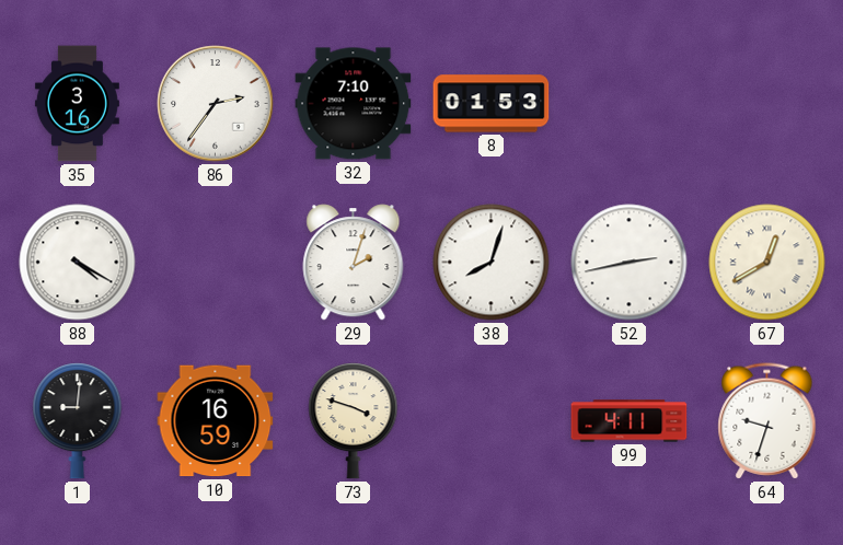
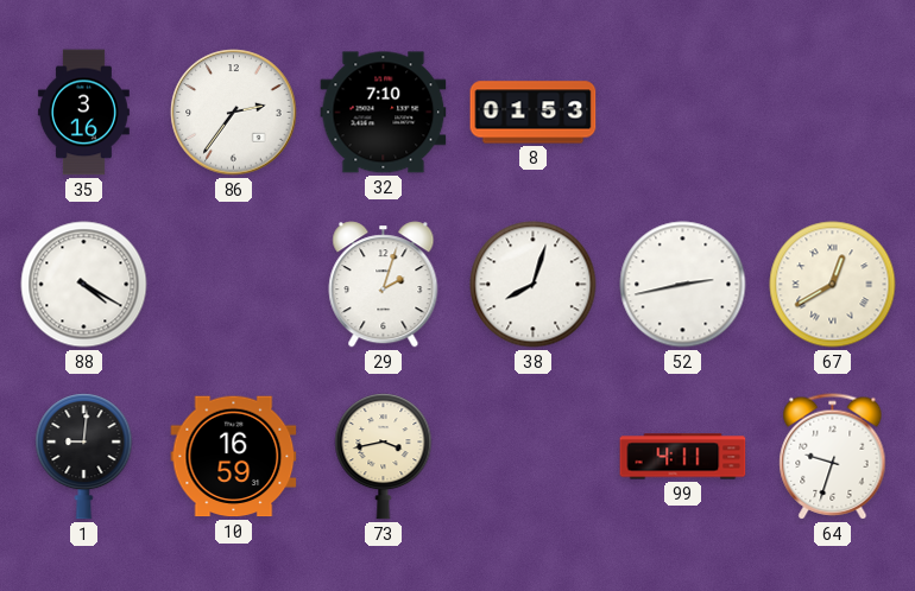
73: 3:48 -> 3:43
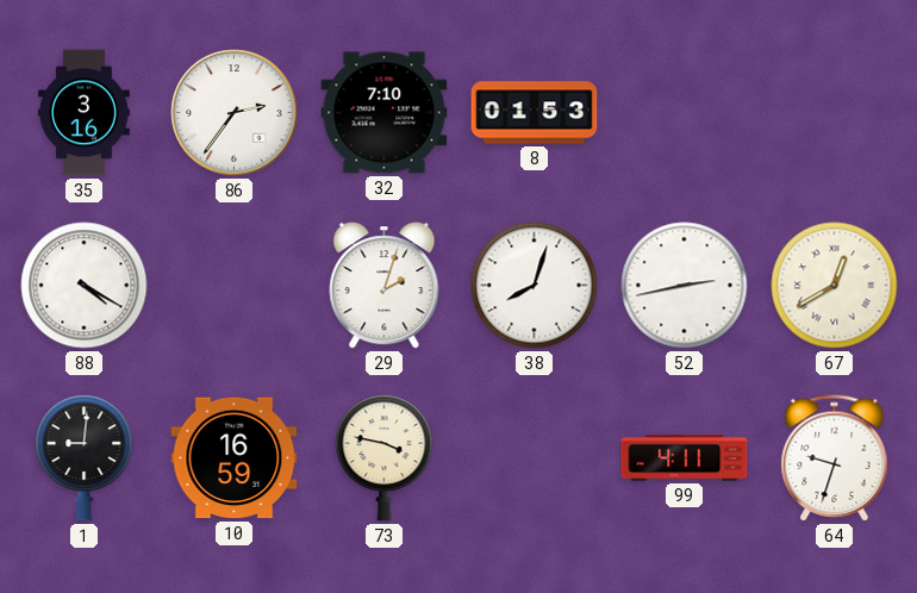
73: 3:43 -> 3:47
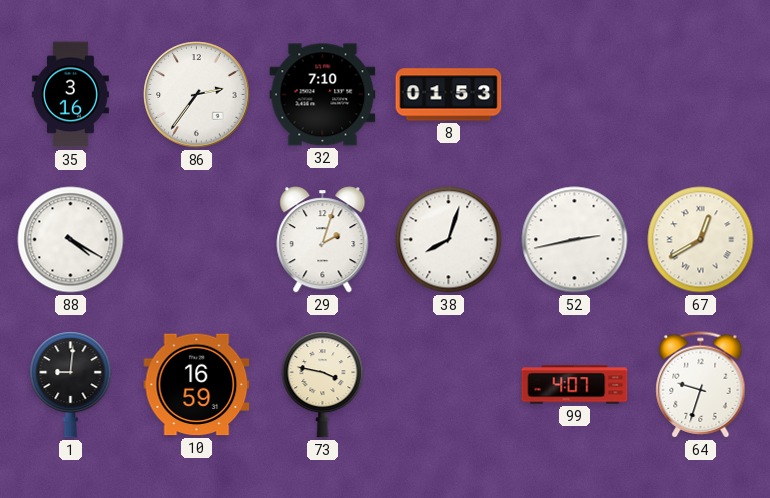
99: 4:11 -> 4:07
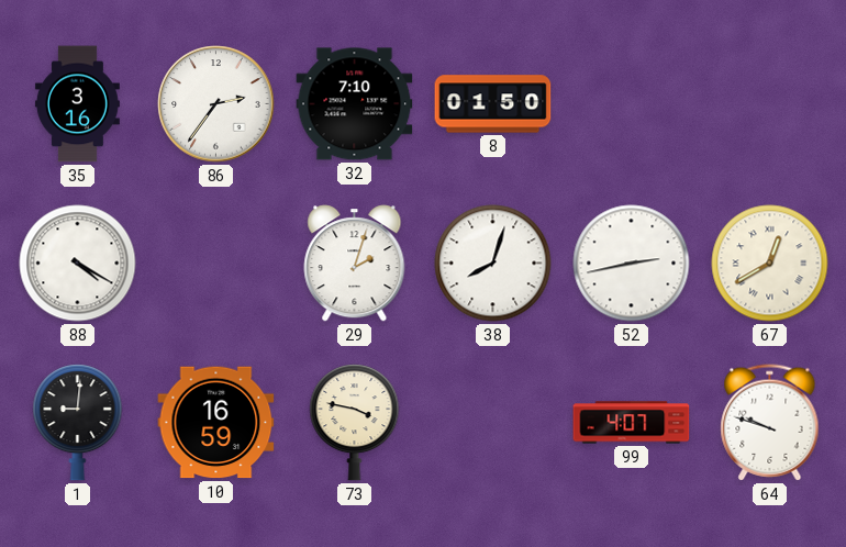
8: 01:53 -> 01:50
64: 9:33 -> 9:48
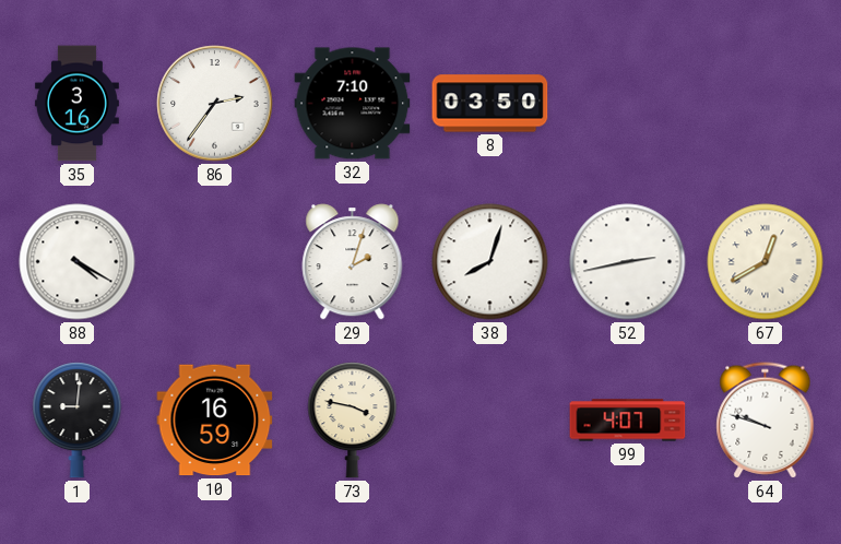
8: 01:50 -> 03:50
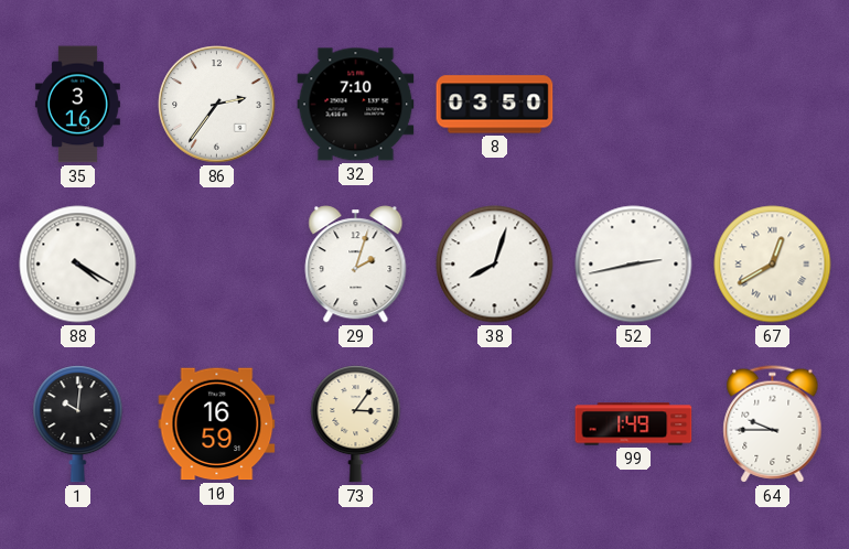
1: 9:01 -> 10:01
73: 3:47 -> 3:06
99: 4:07 -> 1:49
64: 9:48 -> 9:45
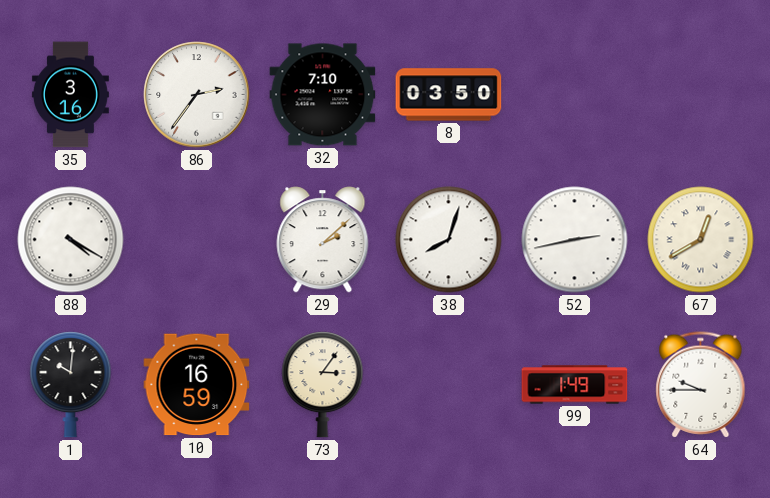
29: 2:03 -> 2:08
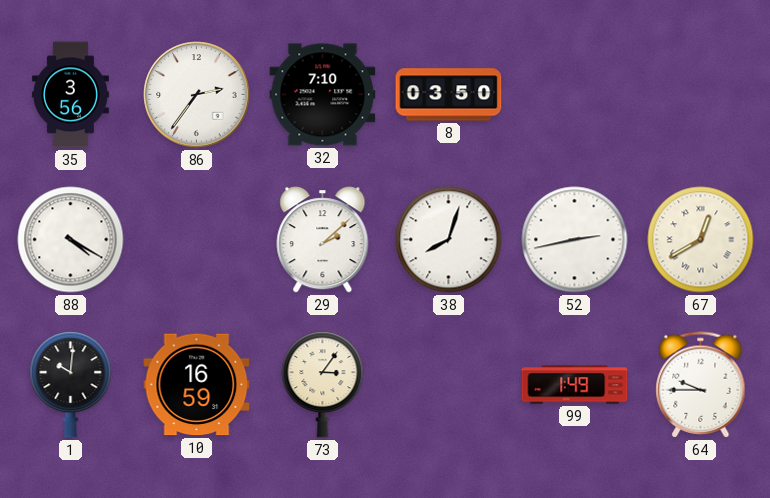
35: 3:16 -> 3:56
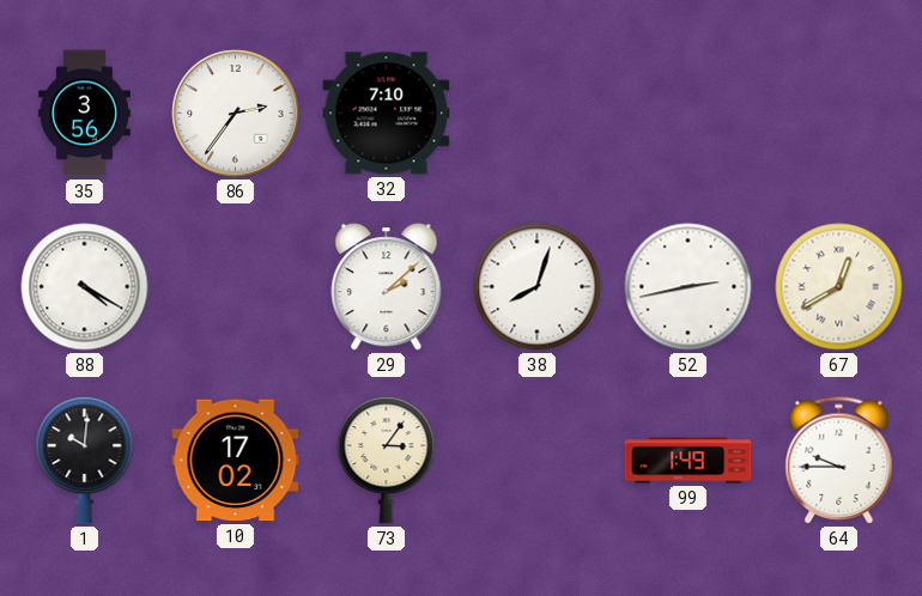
8: 03:50 -> none
10: 16:59 -> 17:02
